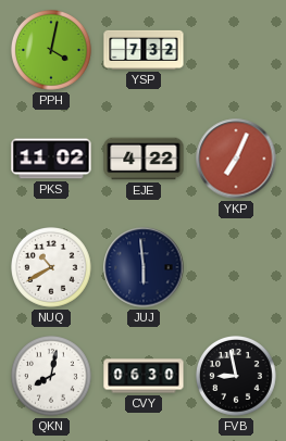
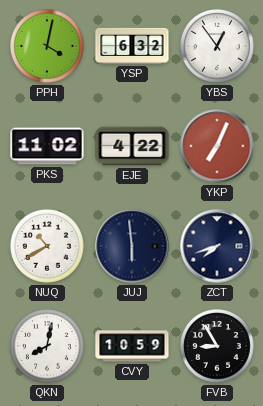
YSP: 7:32 -> 6:32
YBS: none -> 12:54
ZCT: none -> 7:42
CVY: 06:30 -> 10:59
FVB: 8:58 -> 8:55
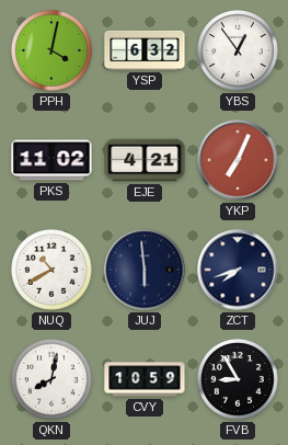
EJE: 4:22 -> 4:21
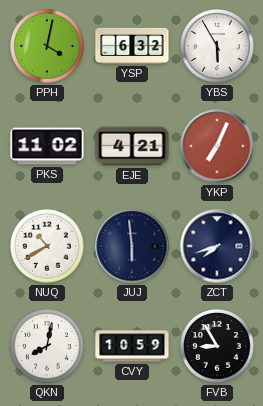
YBS: 12:54 -> 5:55
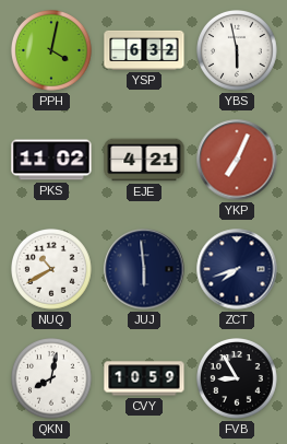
YBS: 5:55 -> 5:58
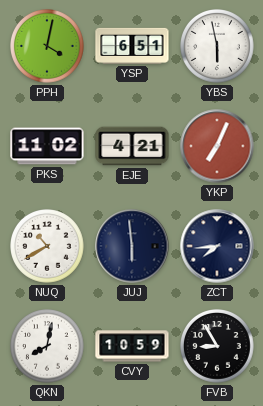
YSP: 6:32 -> 6:51
ZCT: 7:42 -> 7:44
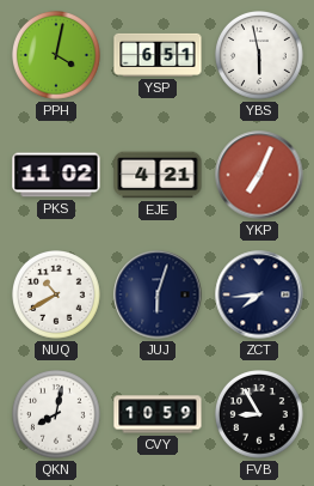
JUJ: 5:59 -> 6:03
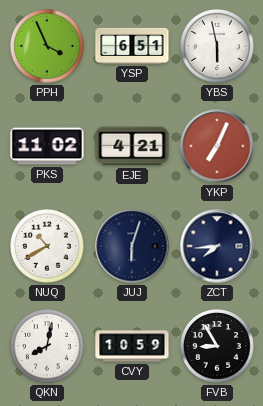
PPH: 4:02 -> 3:56
